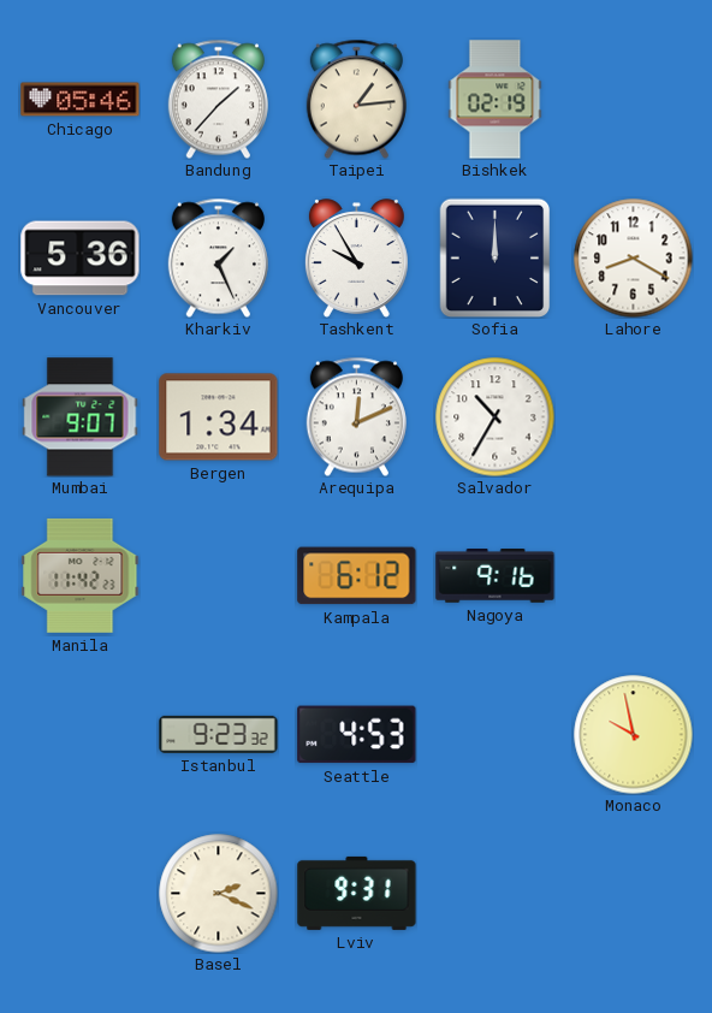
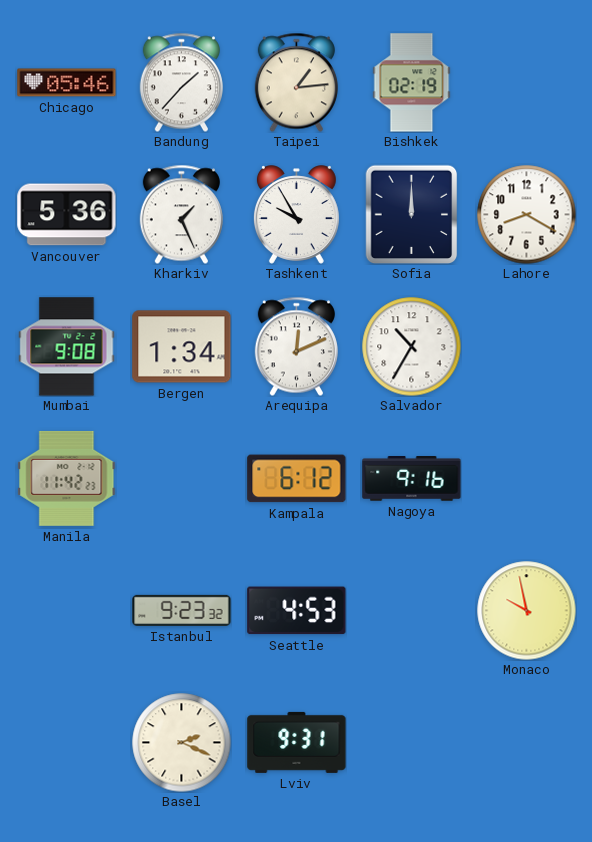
Mumbai: 9:07 -> 9:08
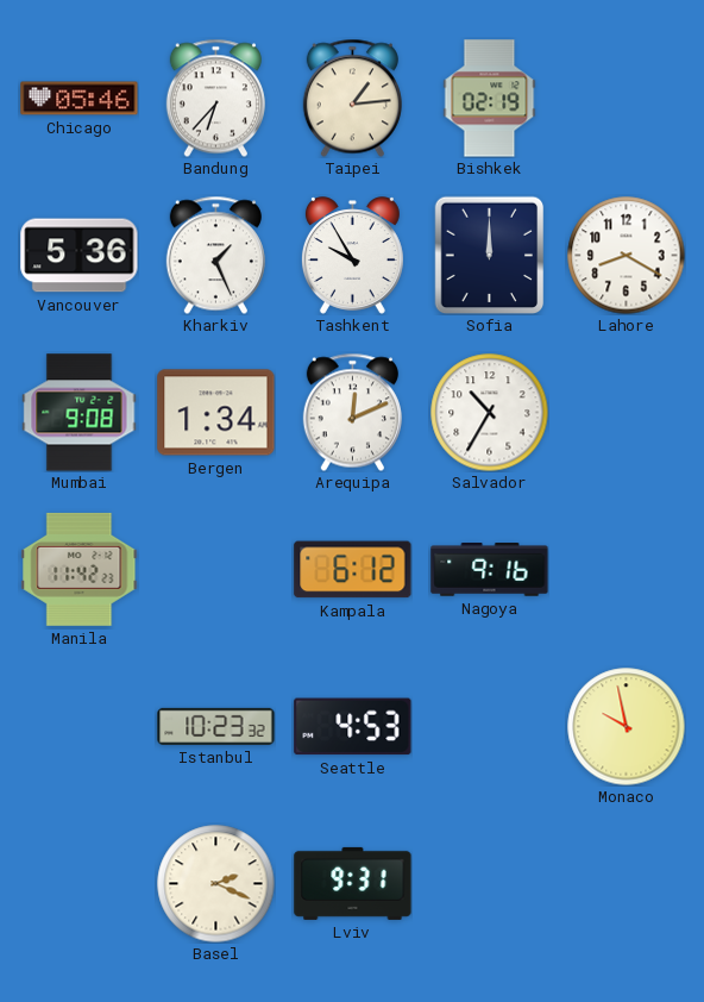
Bandung: 1:37 -> 6:37
Istanbul: 9:23 -> 10:23
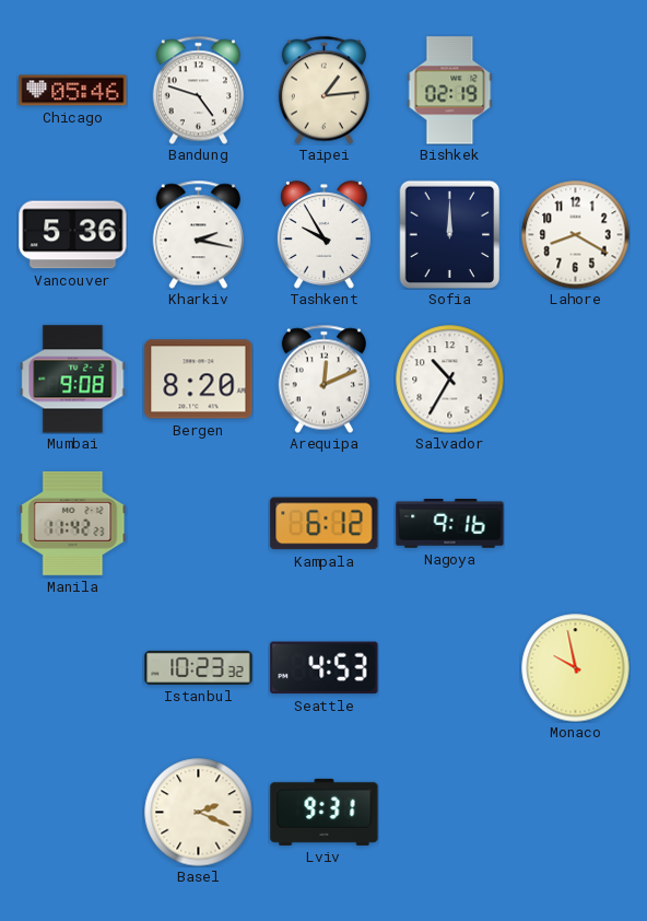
Bandung: 6:37 -> 4:48
Kharkiv: 1:26 -> 2:17
Bergen: 1:34 -> 8:20
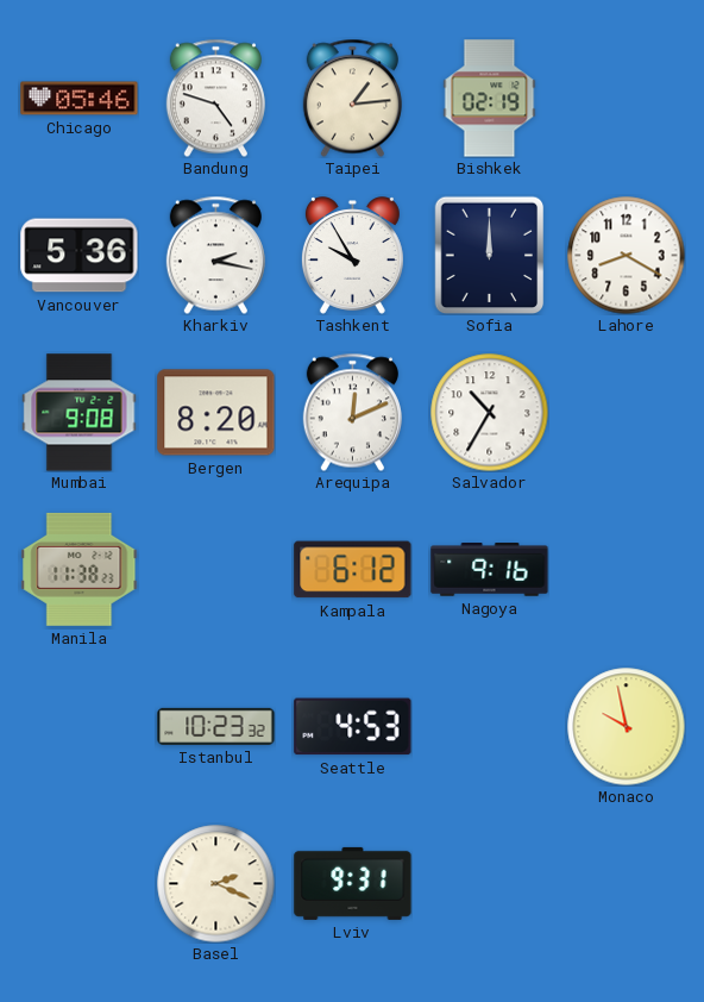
Manila: 11:42 -> 11:38
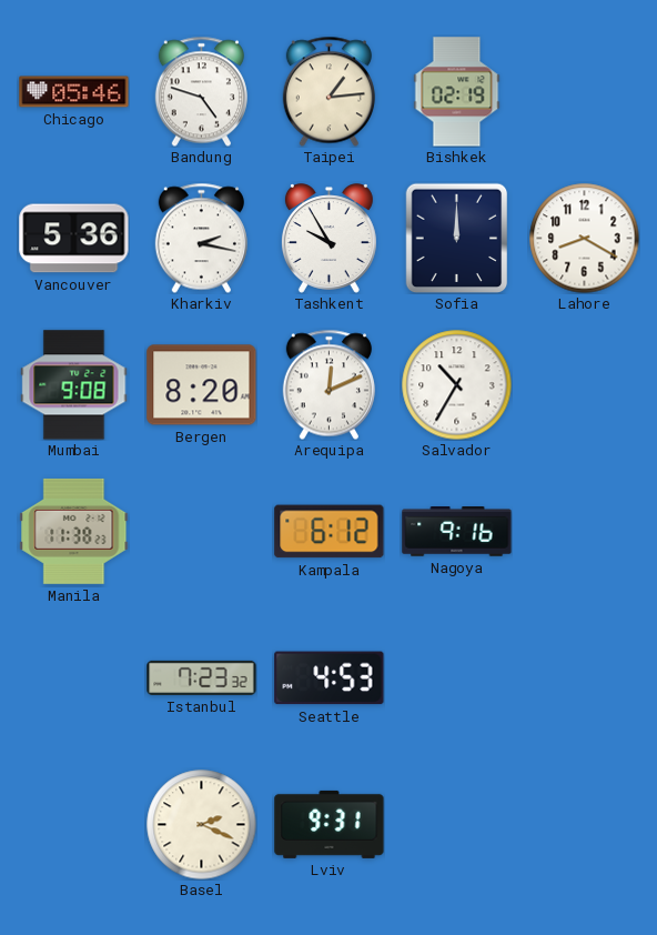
Istanbul: 10:23 -> 7:23
Monaco: 9:58 -> none
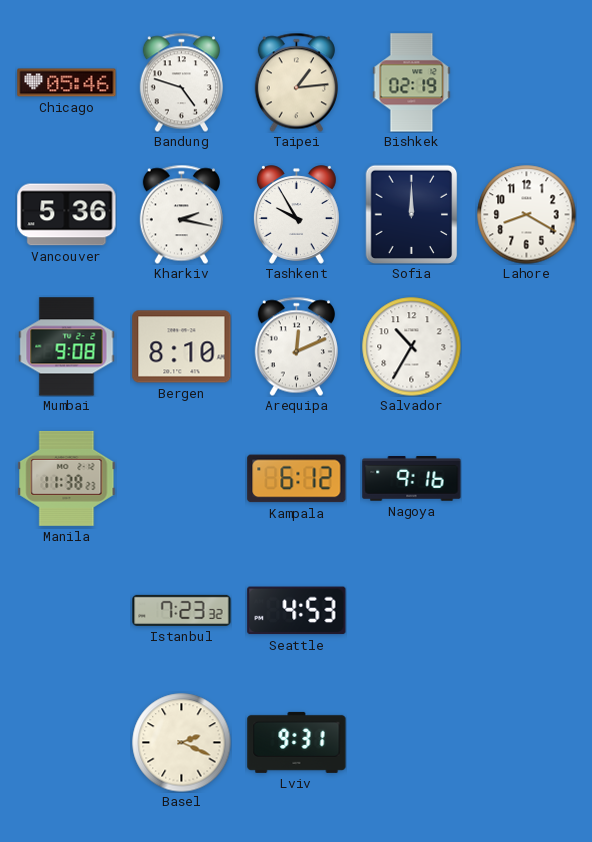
Bergen: 8:20 -> 8:10
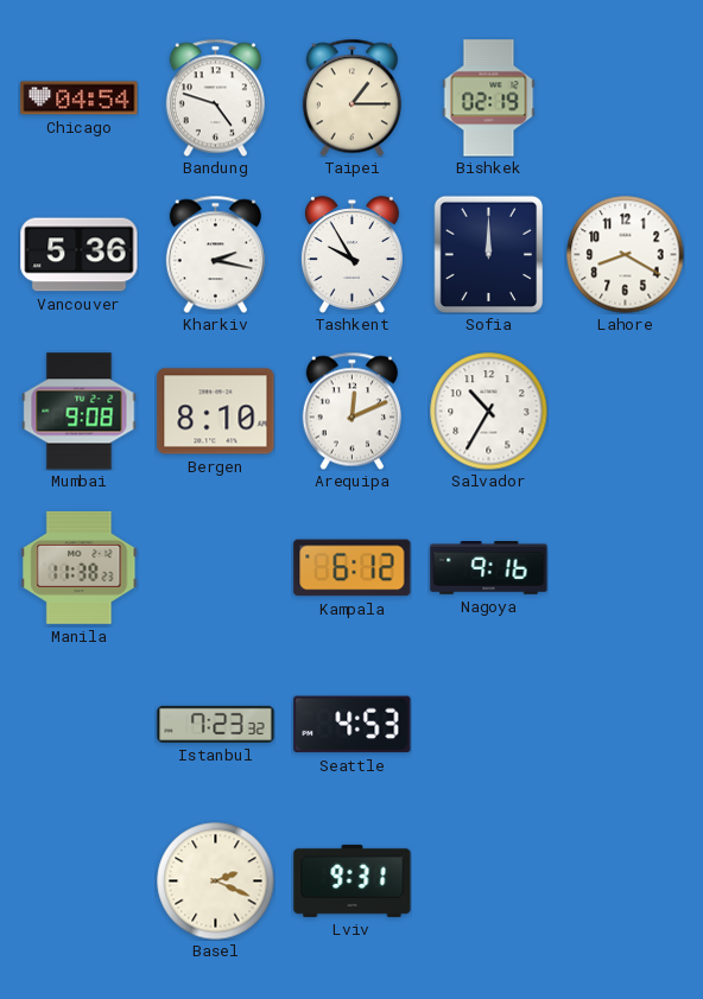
Chicago: 05:46 -> 04:54
Taipei: 1:14 -> 1:15
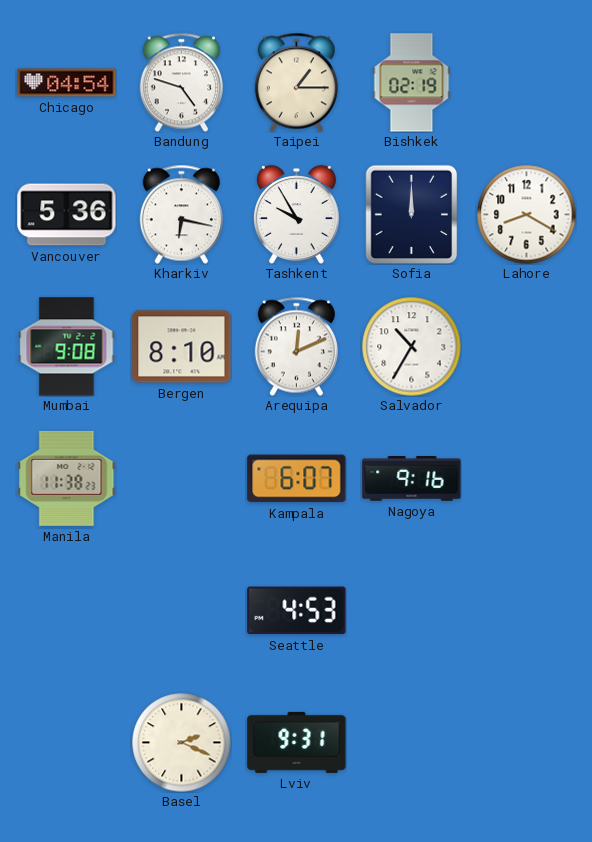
Kharkiv: 2:17 -> 6:17
Kampala: 6:12 -> 6:07
Istanbul: 7:23 -> none
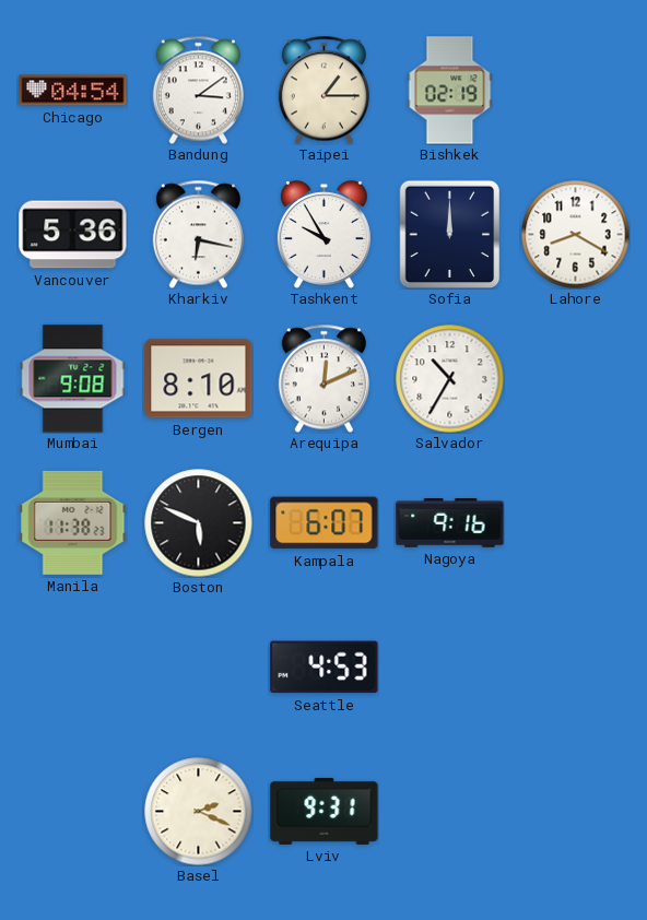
Bandung: 4:48 -> 3:09
Boston: none -> 5:49
